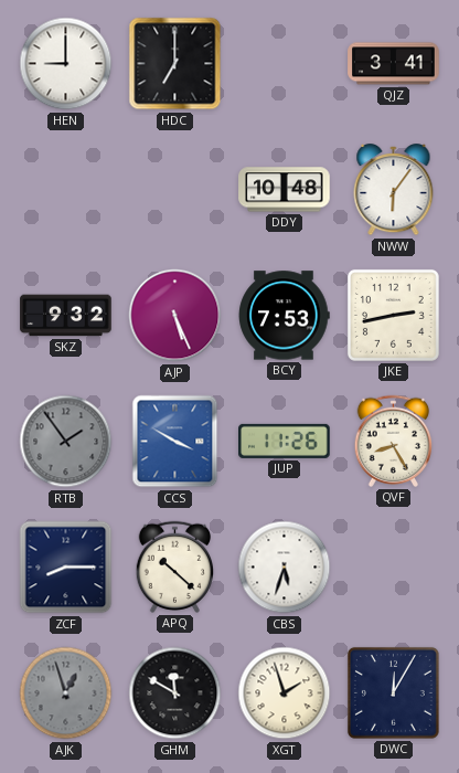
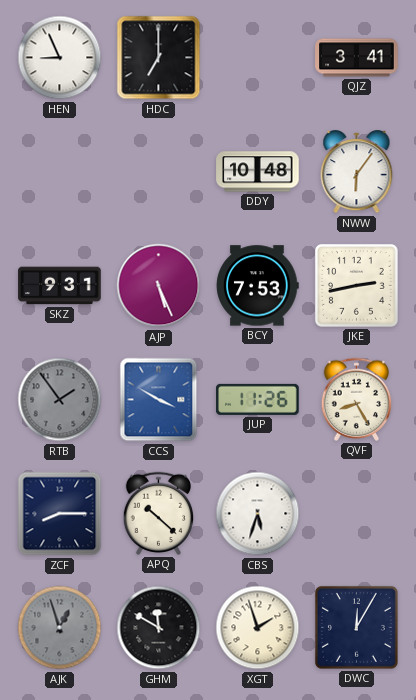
HEN: 9:00 -> 8:56
SKZ: 9:32 -> 9:31
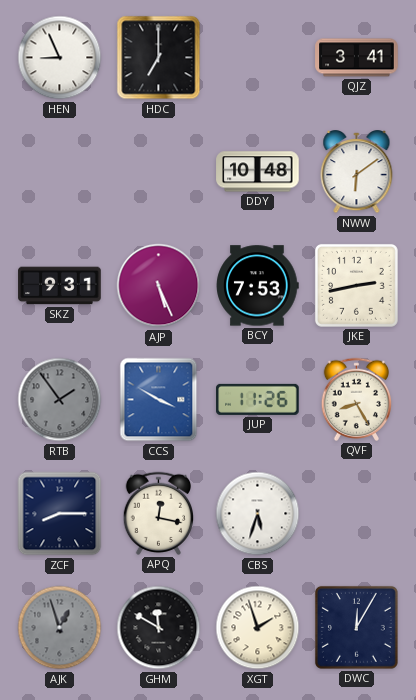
NWW: 6:06 -> 6:09
APQ: 10:22 -> 12:17
